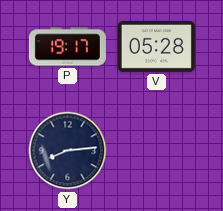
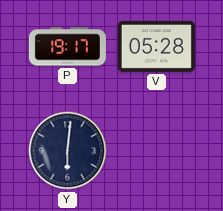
Y: 8:14 -> 6:01
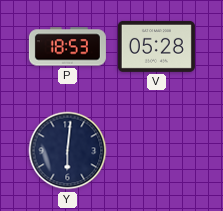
P: 19:17 -> 18:53
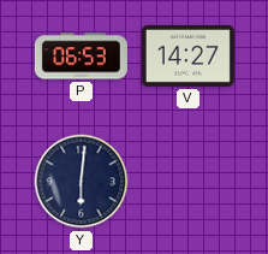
P: 18:53 -> 06:53
V: 05:28 -> 14:27
